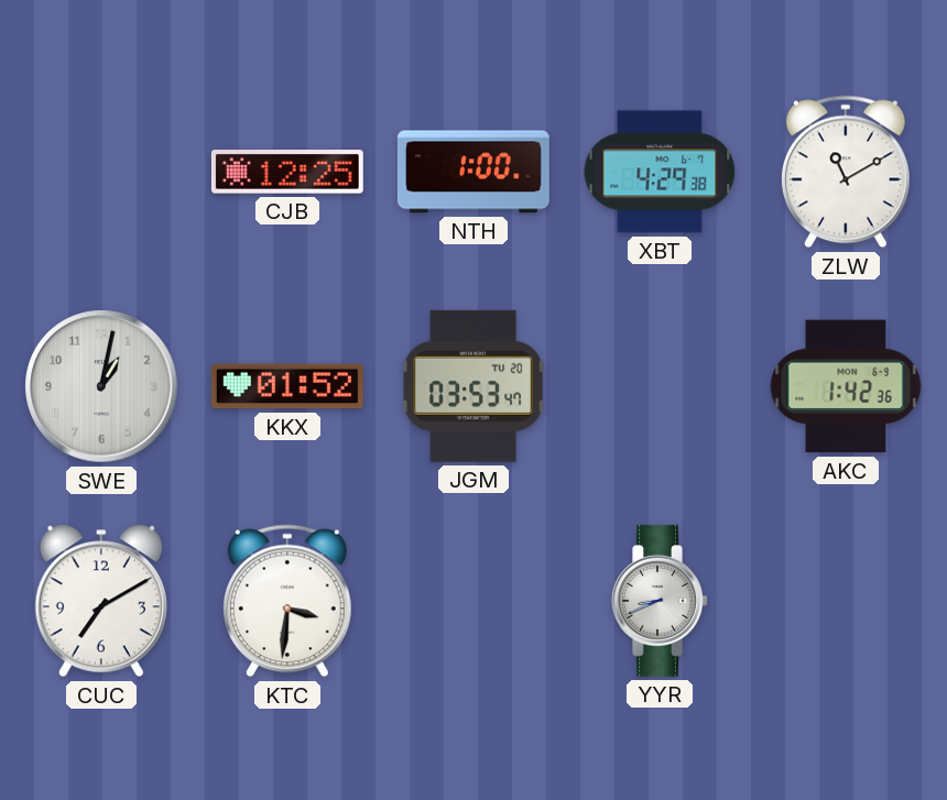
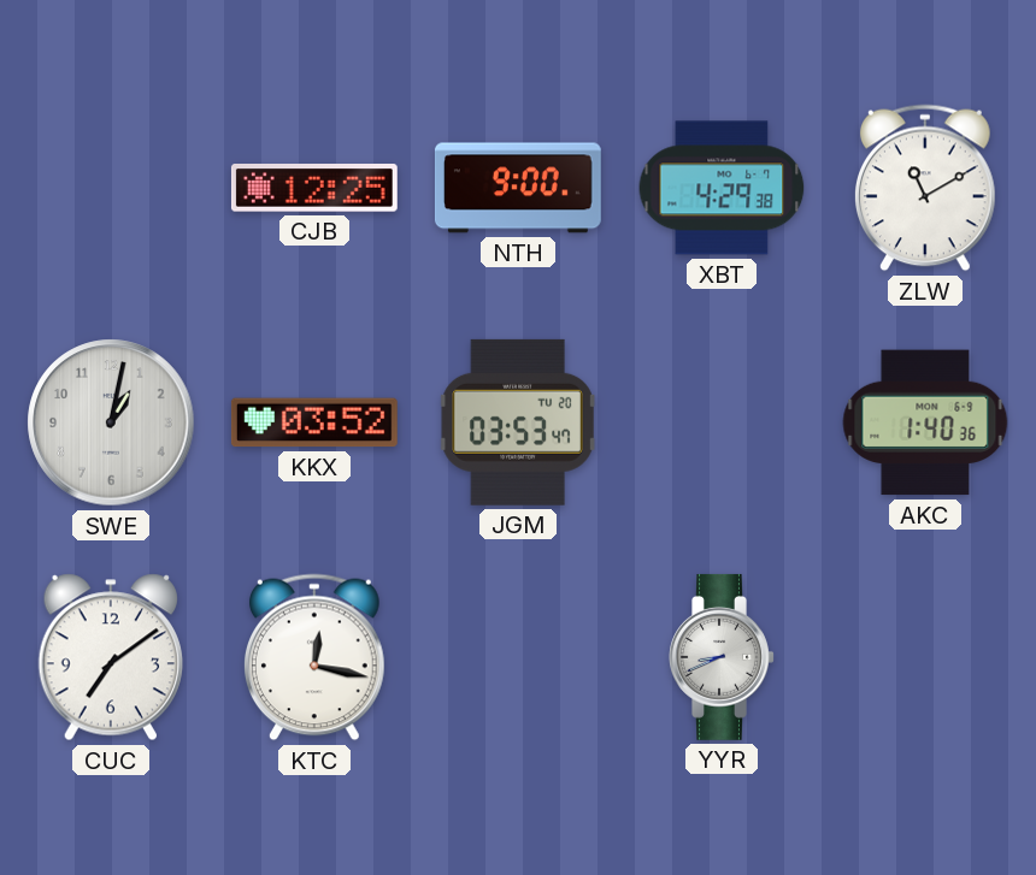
NTH: 1:00 -> 9:00
KKX: 01:52 -> 03:52
AKC: 1:42 -> 1:40
CUC: 7:10 -> 7:09
KTC: 3:31 -> 12:17
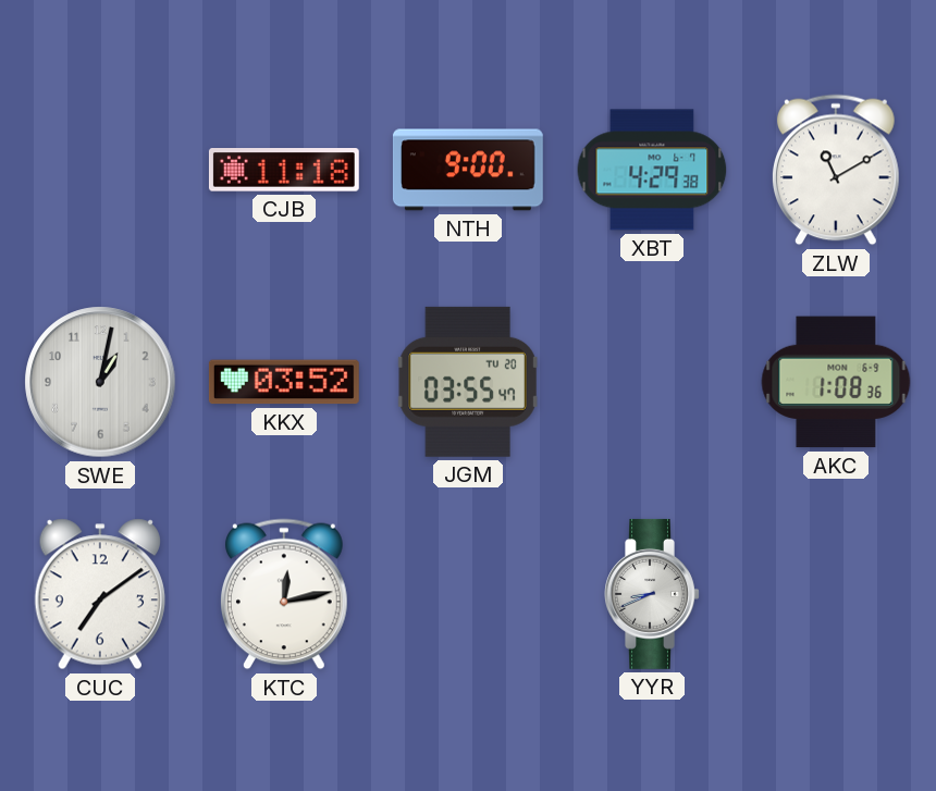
CJB: 12:25 -> 11:18
JGM: 03:53 -> 03:55
AKC: 1:40 -> 1:08
KTC: 12:17 -> 12:13
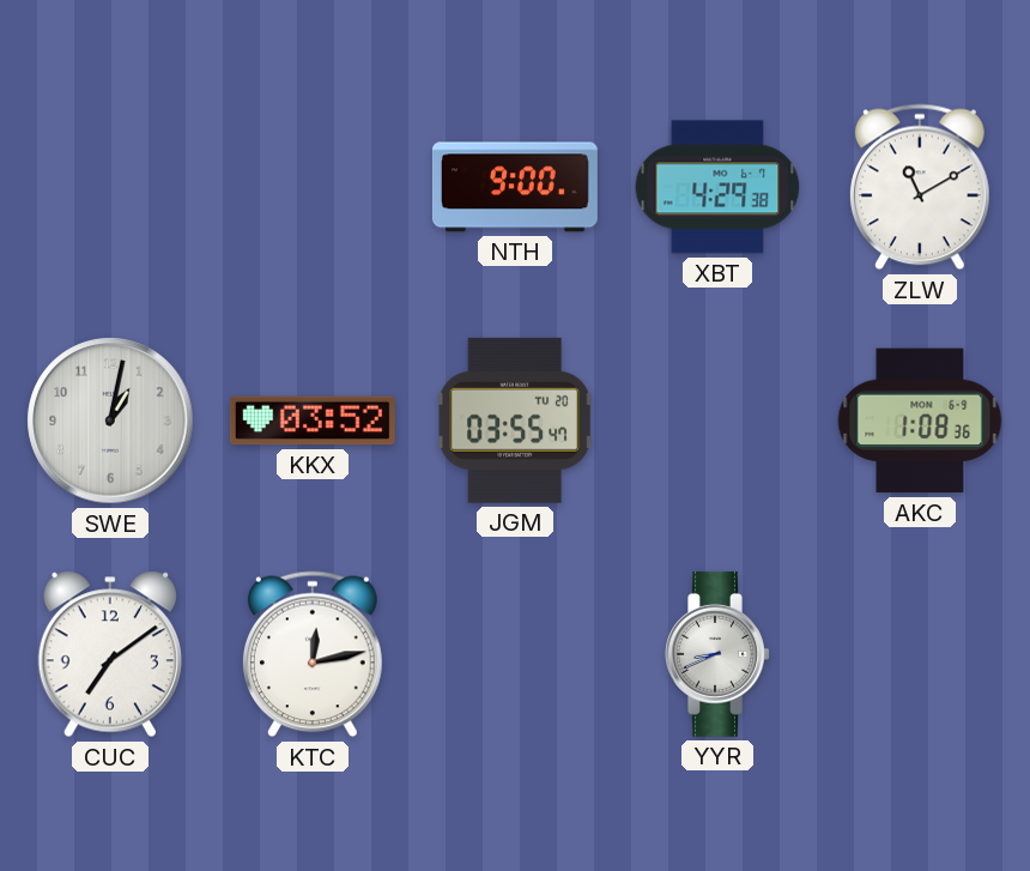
CJB: 11:18 -> none
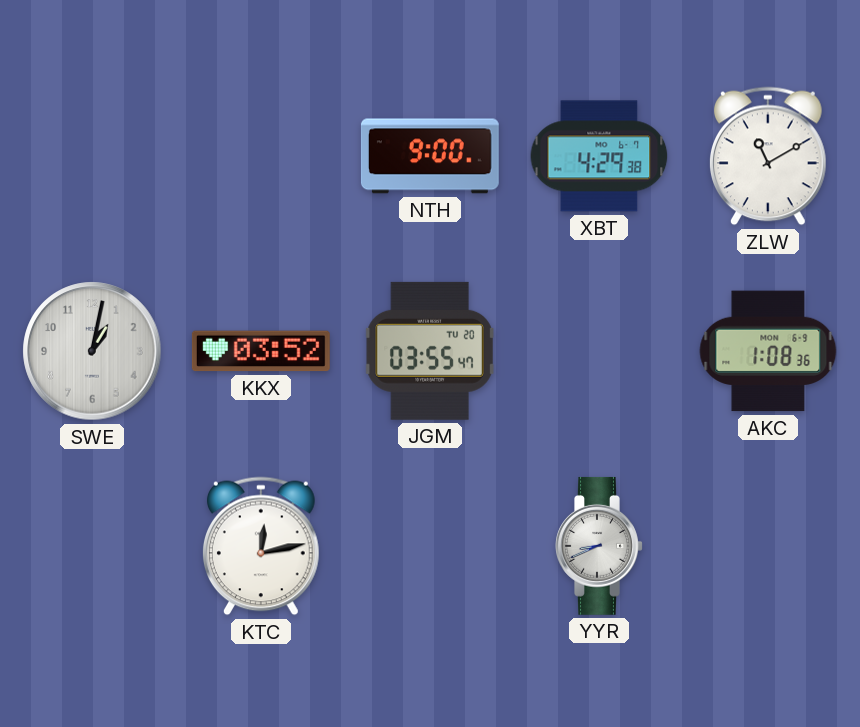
CUC: 7:09 -> none
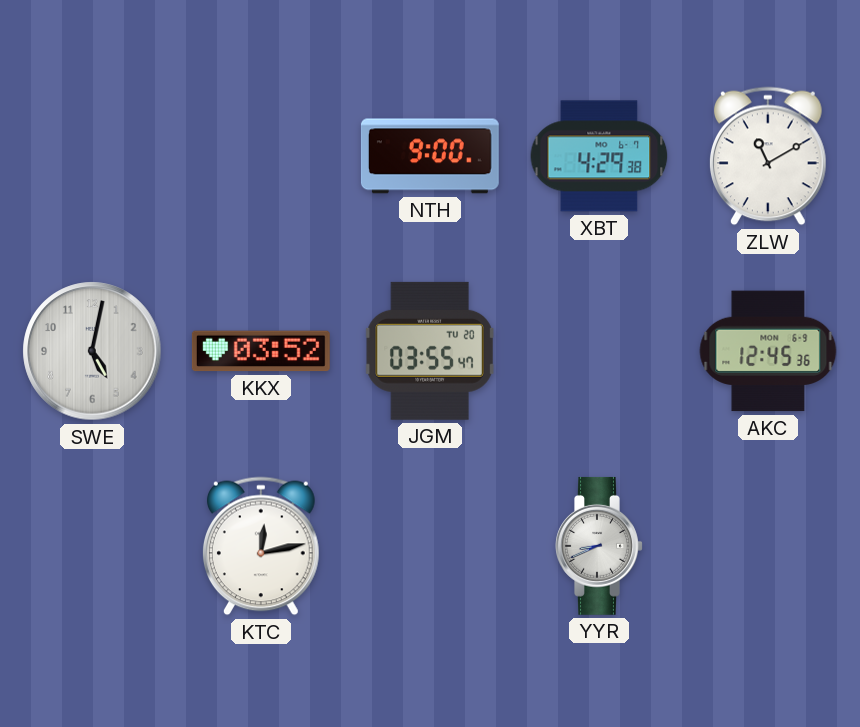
SWE: 1:02 -> 5:02
AKC: 1:08 -> 12:45
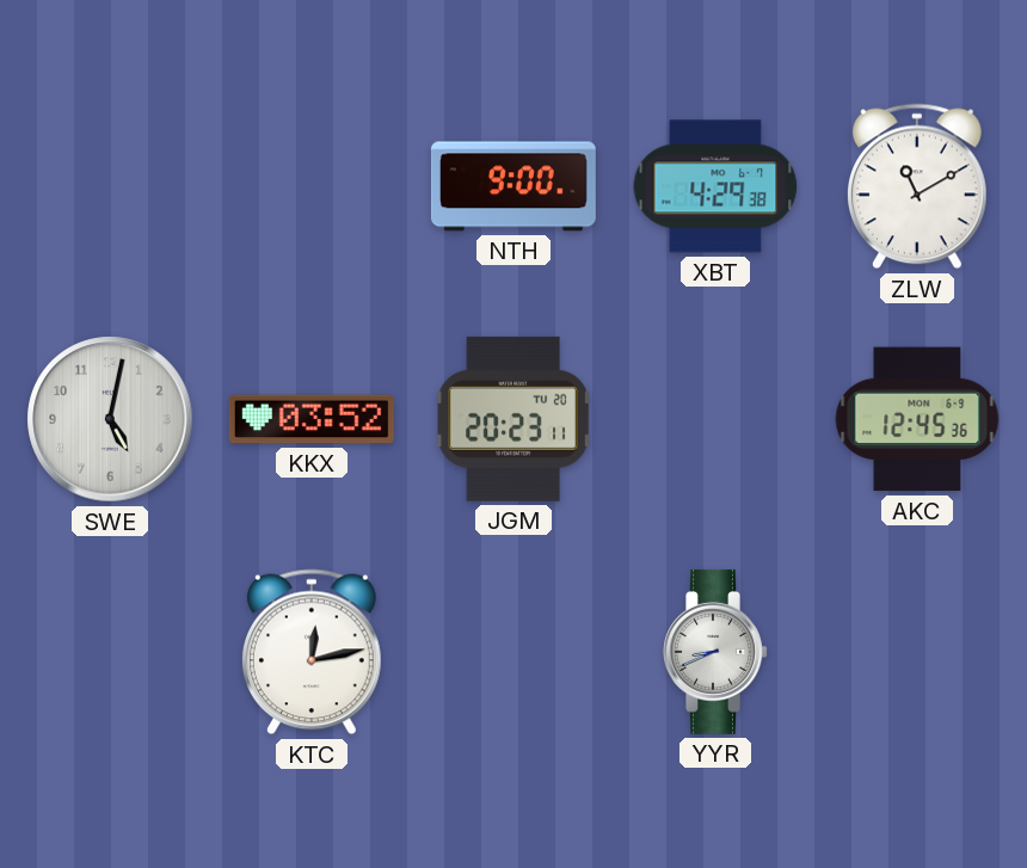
JGM: 03:55 -> 20:23
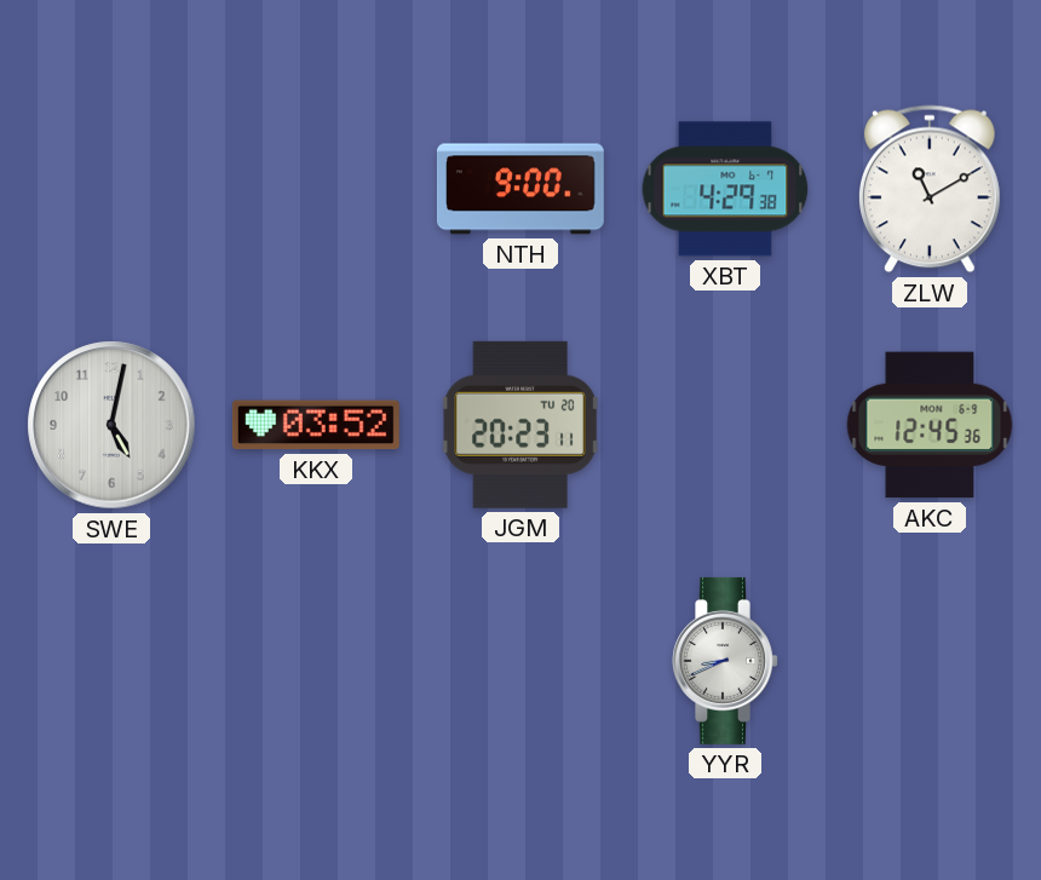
KTC: 12:13 -> none
